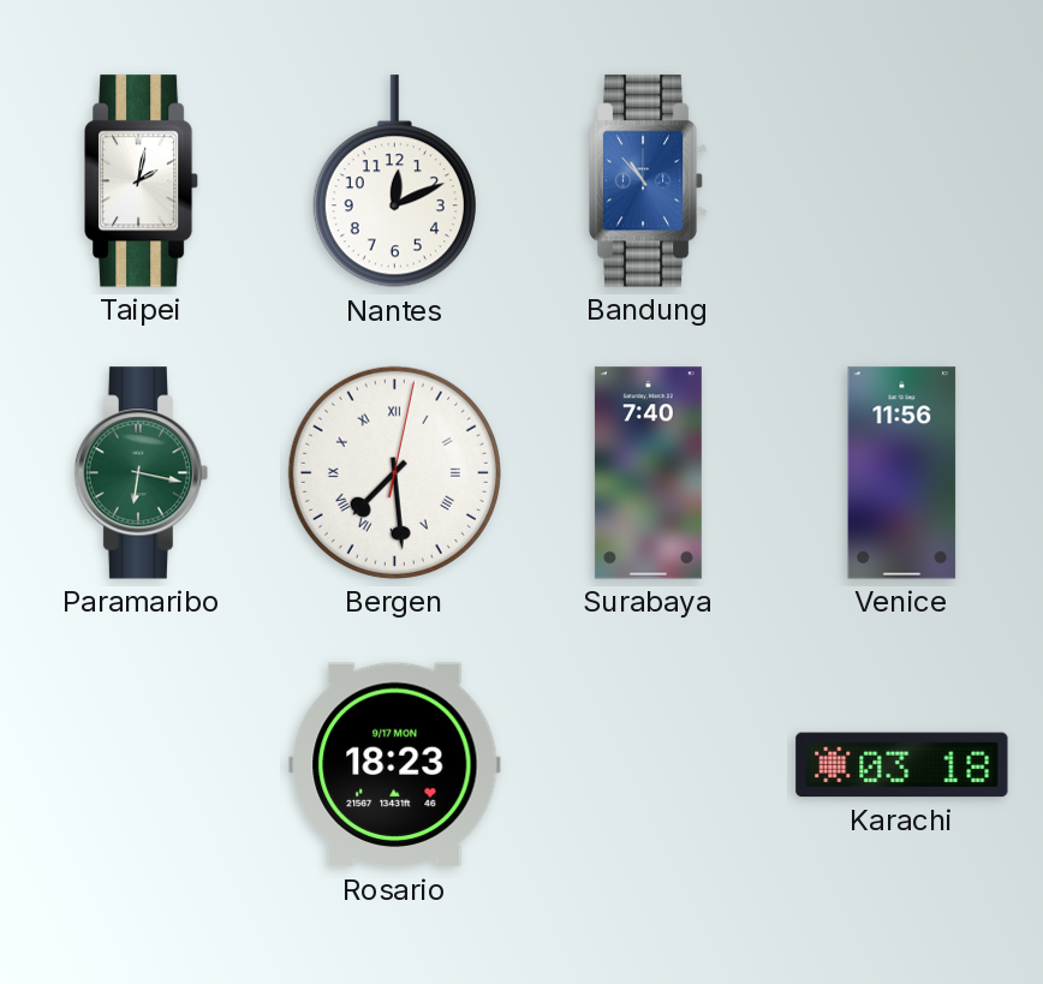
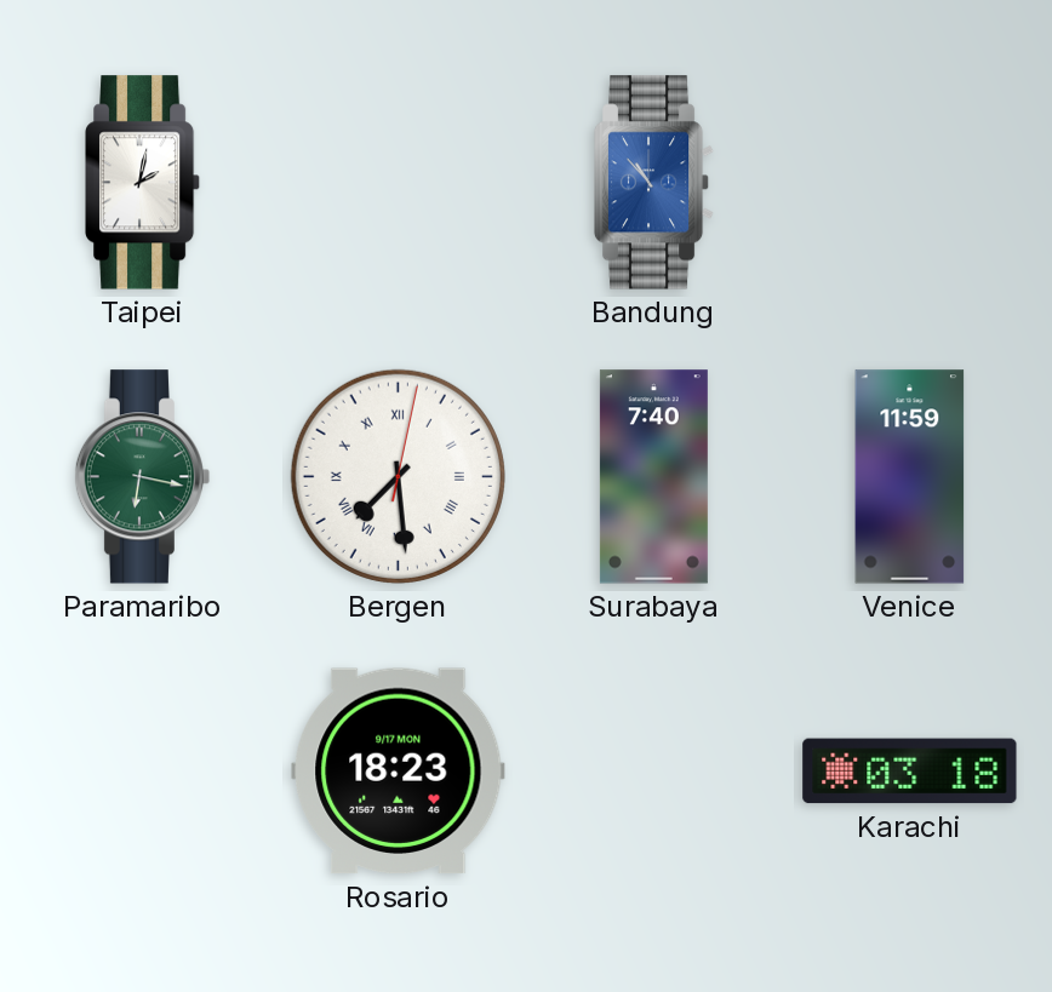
Nantes: 12:11 -> none
Venice: 11:56 -> 11:59
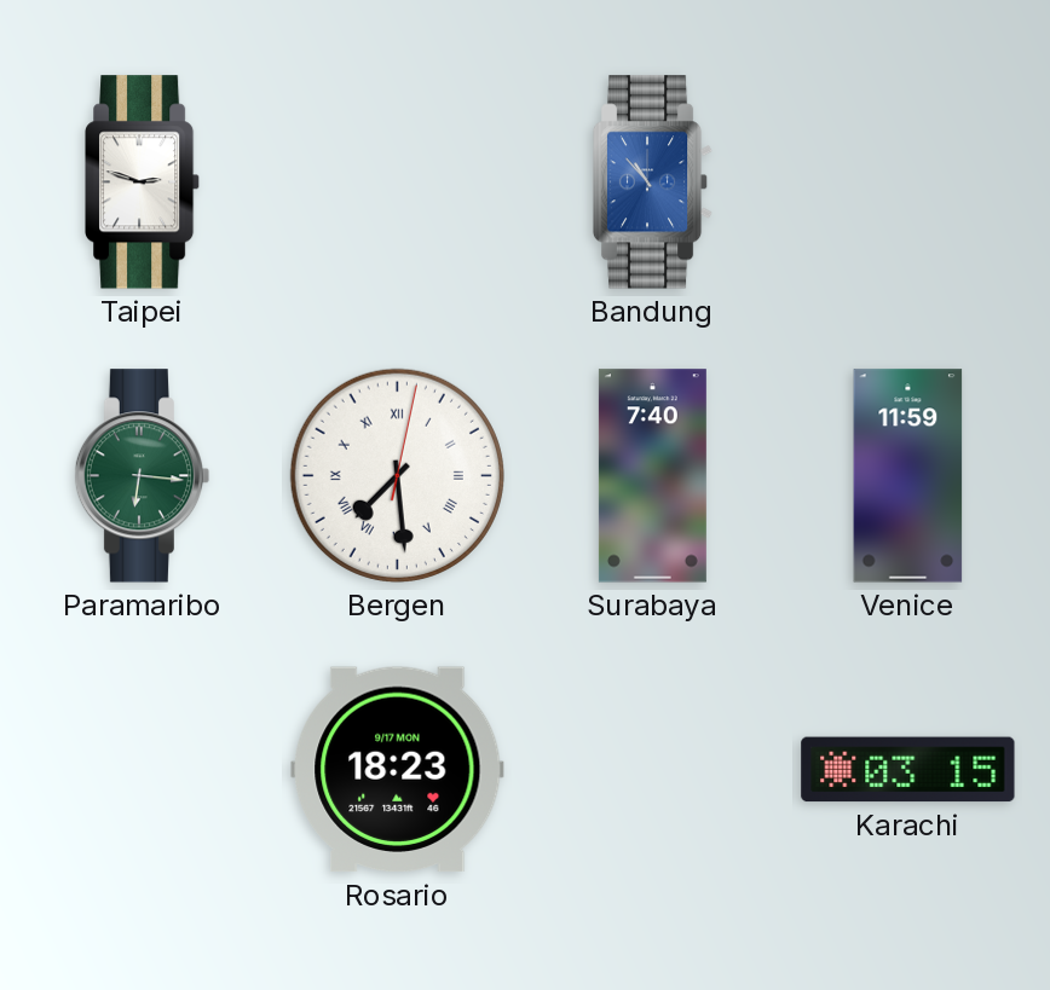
Taipei: 2:02 -> 2:48
Paramaribo: 6:17 -> 6:16
Karachi: 03:18 -> 03:15
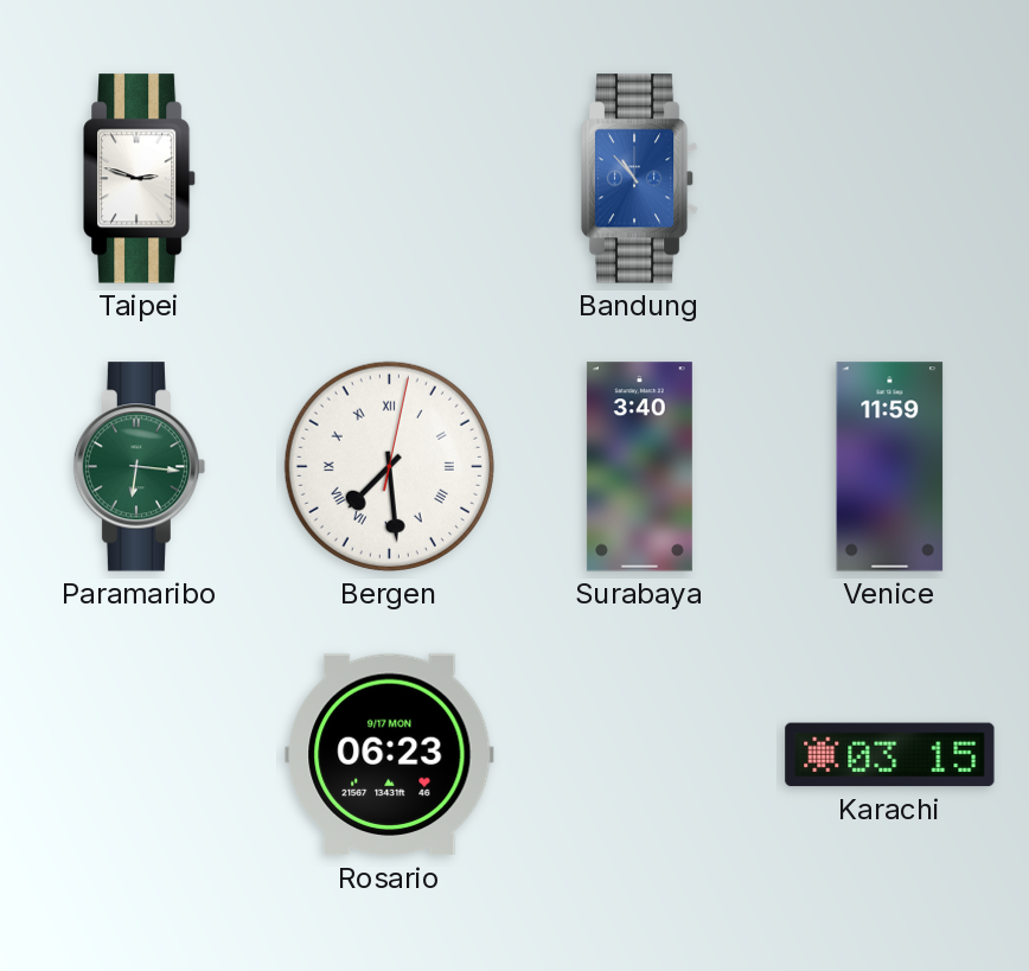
Surabaya: 7:40 -> 3:40
Rosario: 18:23 -> 06:23
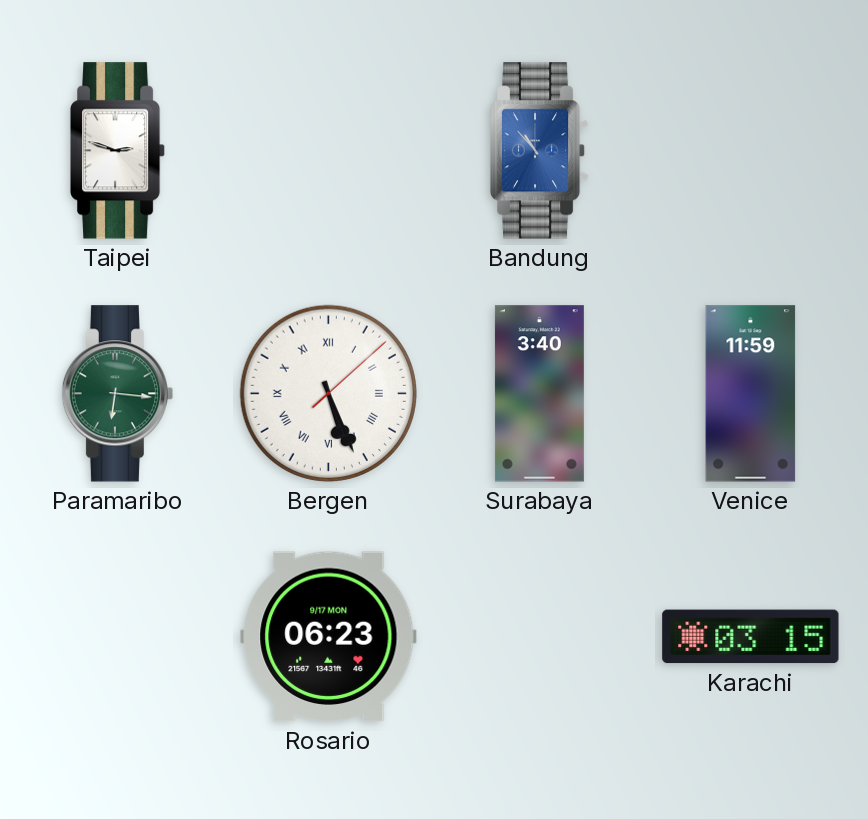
Bergen: 7:29 -> 5:26
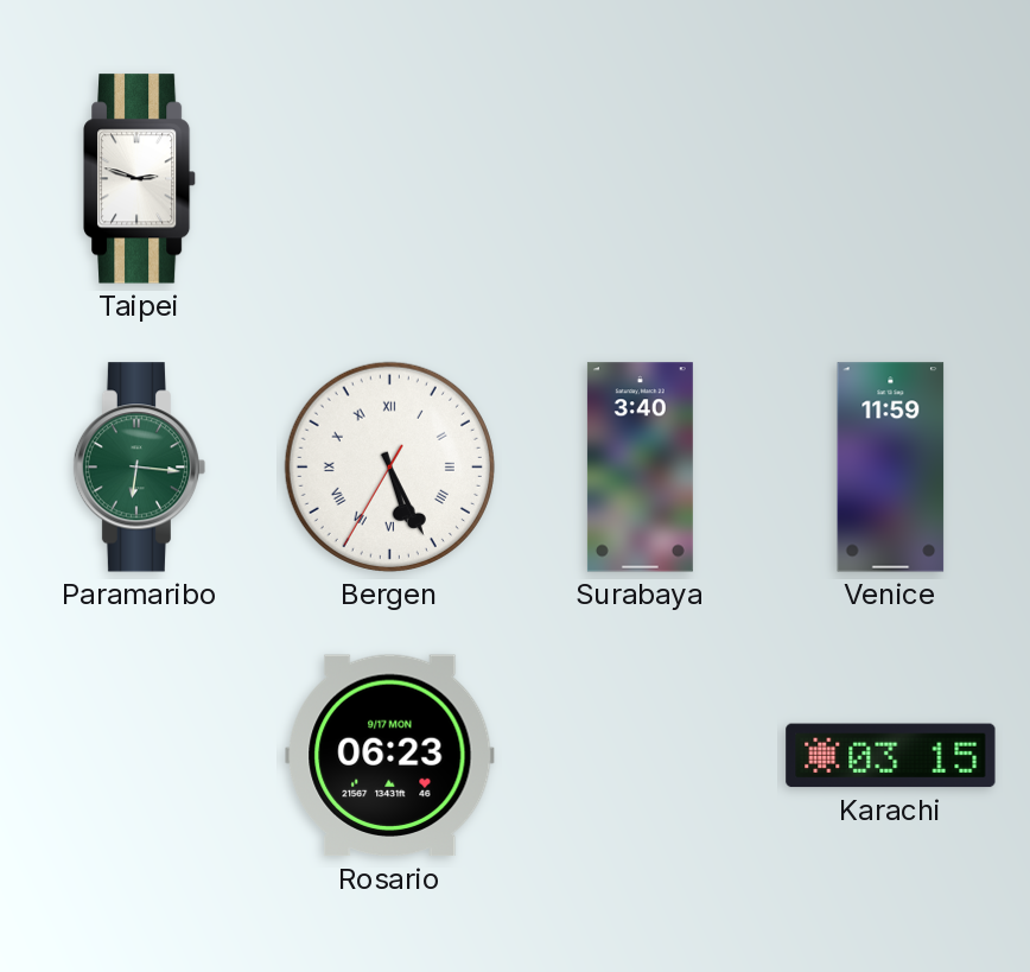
Bandung: 10:53 -> none
Bergen: 5:26 -> 5:25
